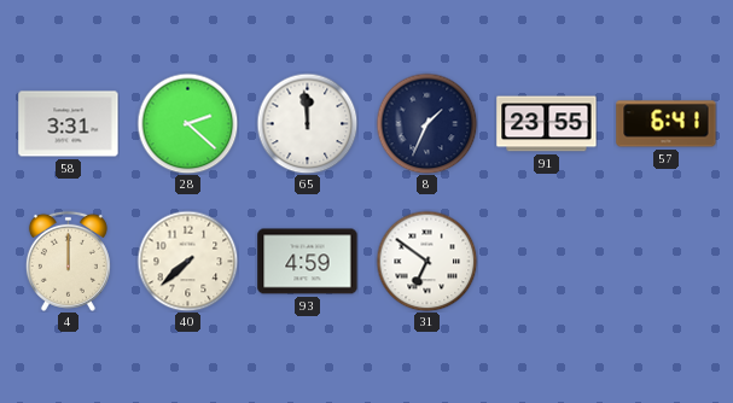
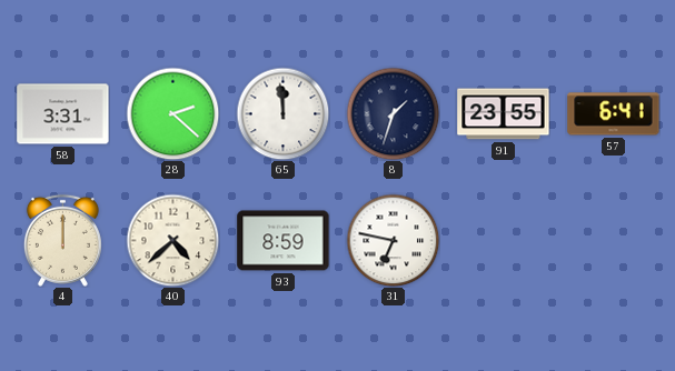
8: 1:34 -> 1:33
40: 7:38 -> 4:38
93: 4:59 -> 8:59
31: 6:51 -> 6:47
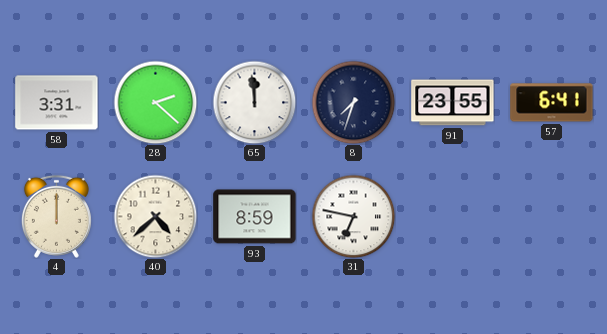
8: 1:33 -> 7:33
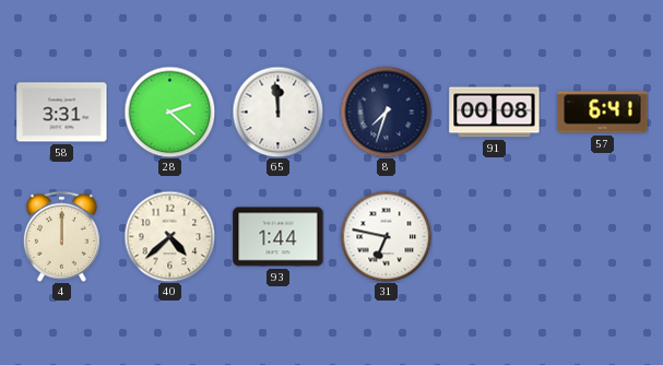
91: 23:55 -> 00:08
93: 8:59 -> 1:44
